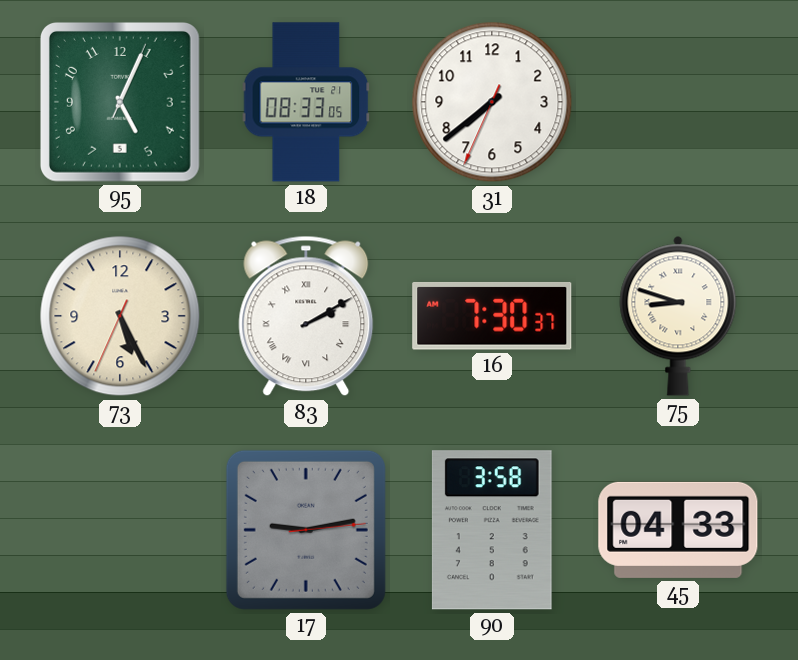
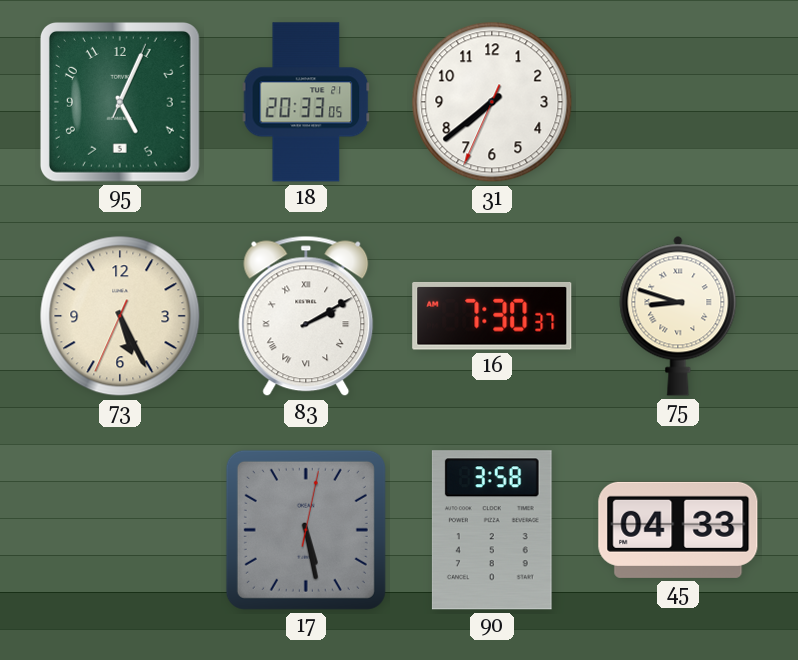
18: 08:33 -> 20:33
17: 9:13 -> 5:28
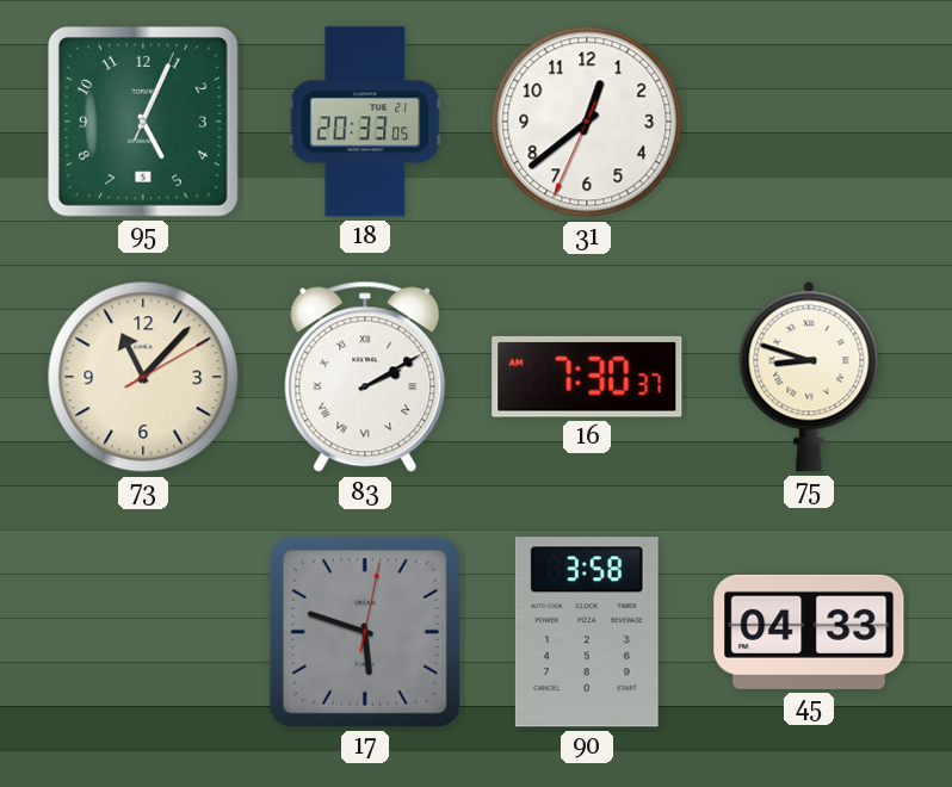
31: 7:38 -> 12:38
73: 5:25 -> 11:07
17: 5:28 -> 5:48
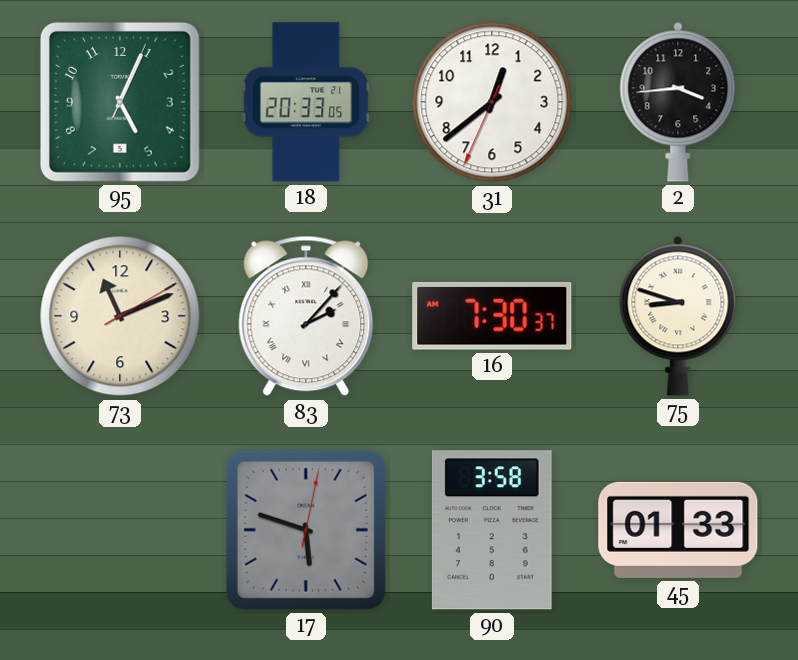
2: none -> 3:44
73: 11:07 -> 11:11
83: 2:10 -> 2:07
45: 04:33 -> 01:33
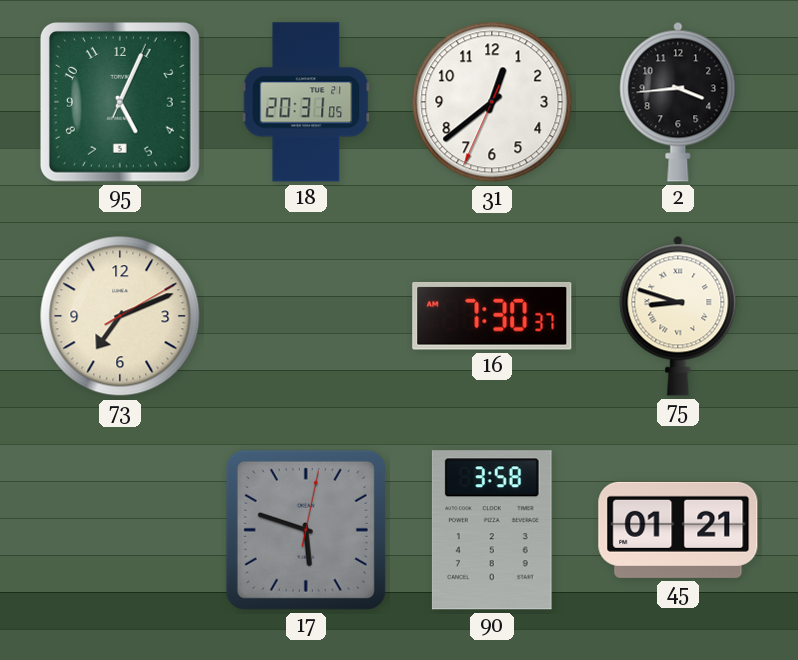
18: 20:33 -> 20:31
73: 11:11 -> 7:11
83: 2:07 -> none
45: 01:33 -> 01:21
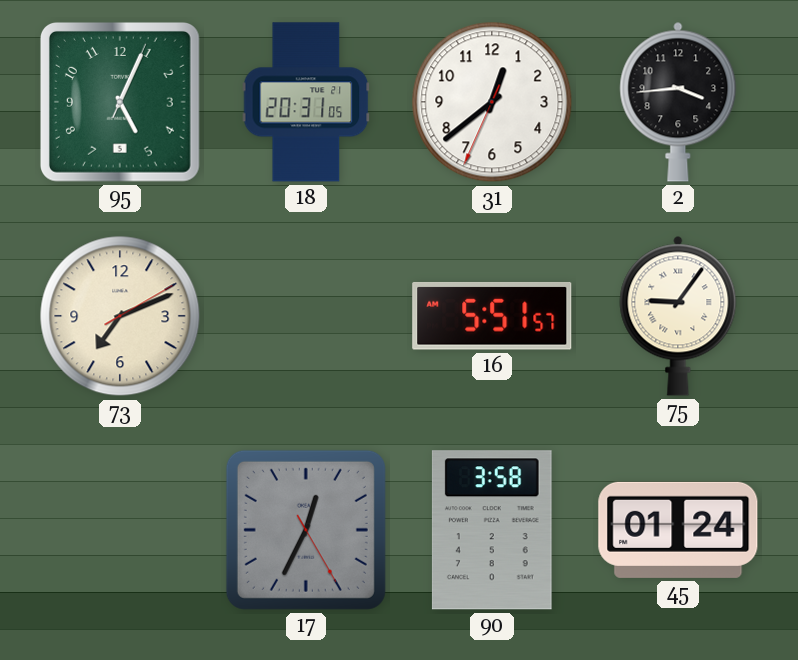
16: 7:30 -> 5:51
75: 8:48 -> 9:06
17: 5:48 -> 12:34
45: 01:21 -> 01:24
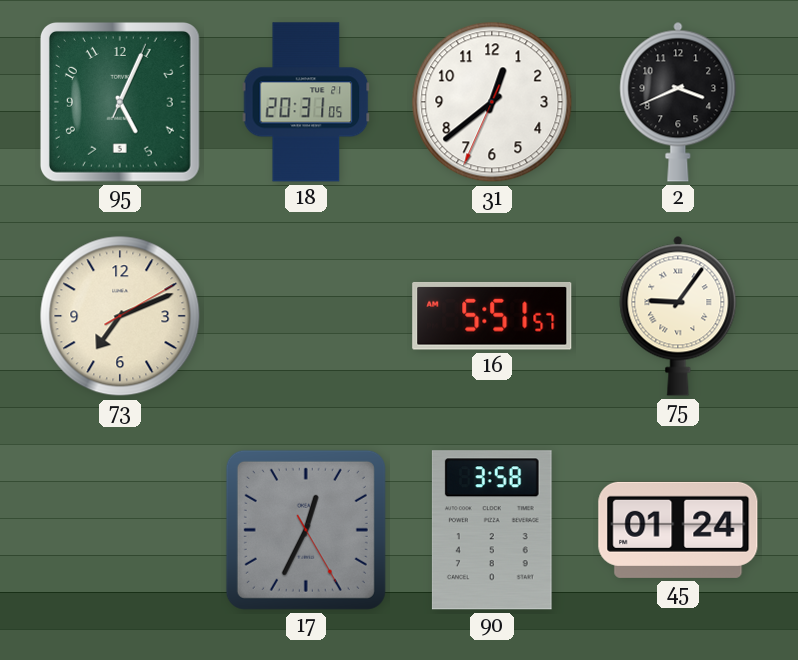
2: 3:44 -> 3:41
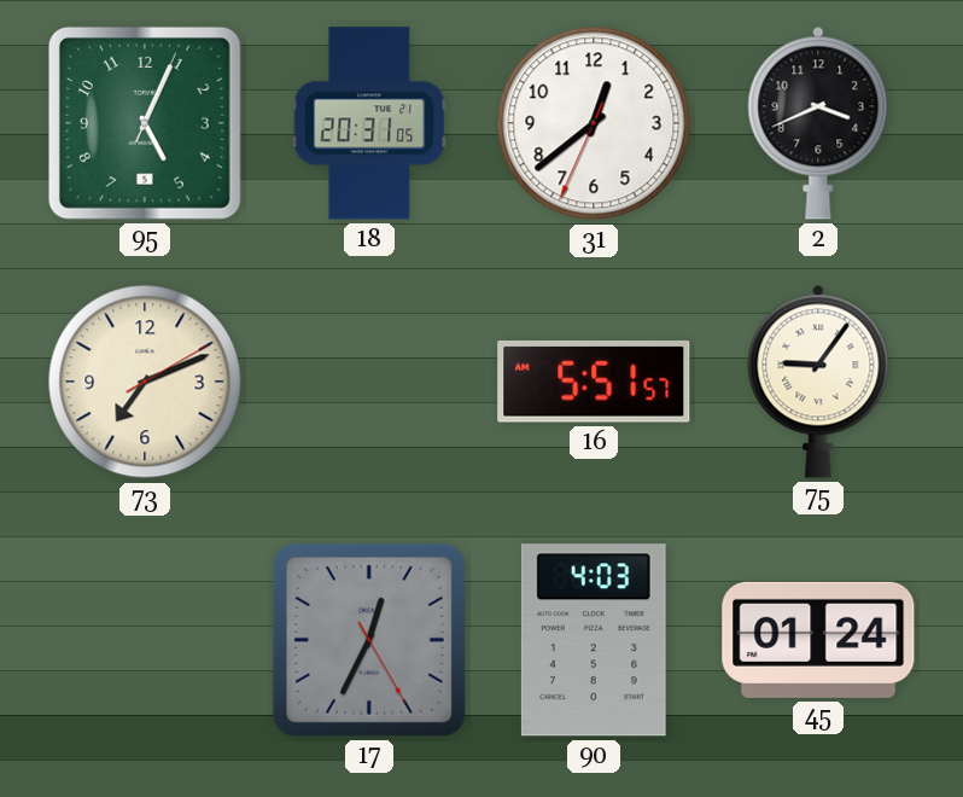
90: 3:58 -> 4:03
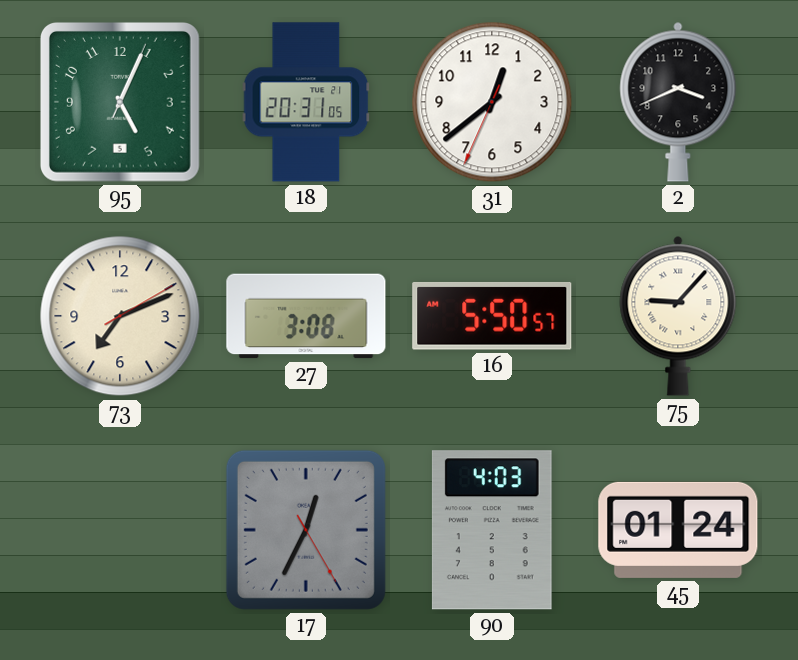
27: none -> 3:08
16: 5:51 -> 5:50
75: 9:06 -> 9:07
